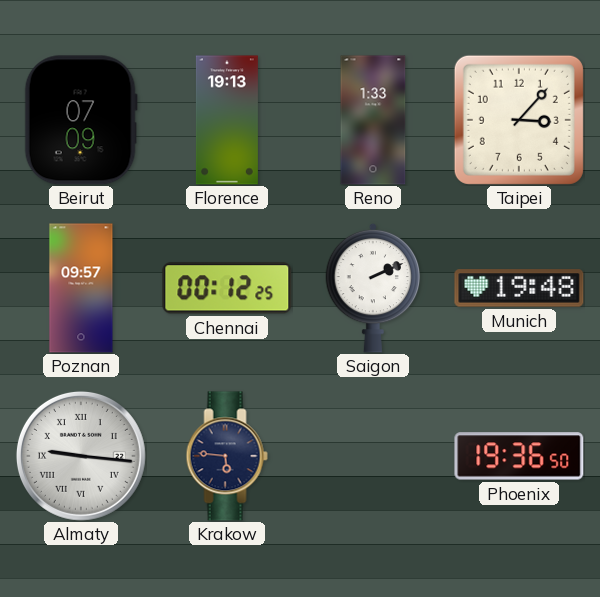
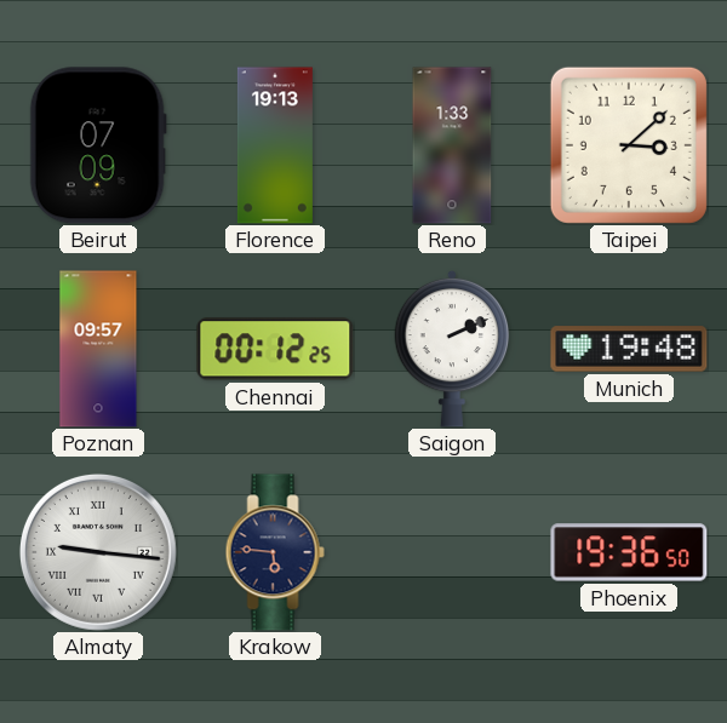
Taipei: 3:07 -> 3:08
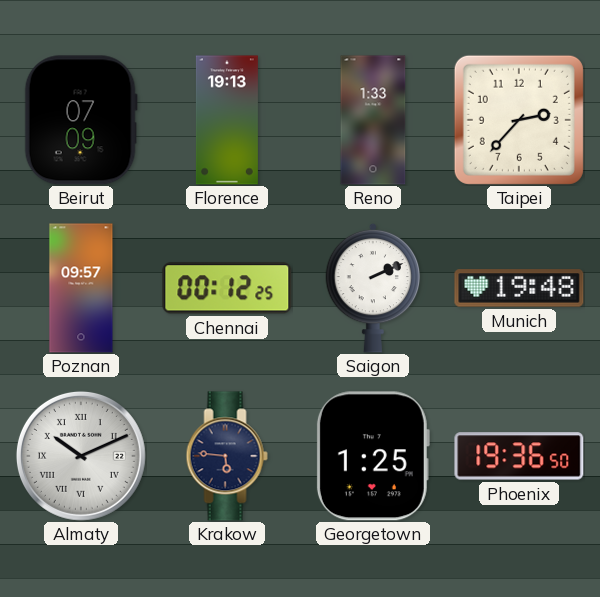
Taipei: 3:08 -> 2:37
Almaty: 9:16 -> 10:11
Georgetown: none -> 1:25
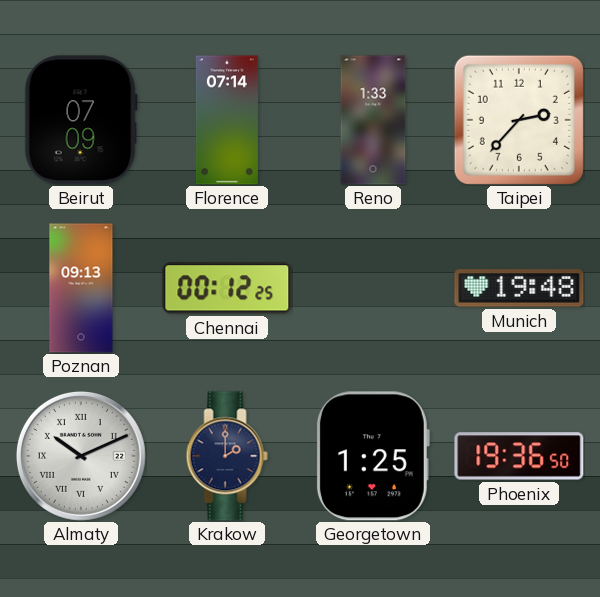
Florence: 19:13 -> 07:14
Poznan: 09:57 -> 09:13
Saigon: 2:11 -> none
Krakow: 5:46 -> 2:00
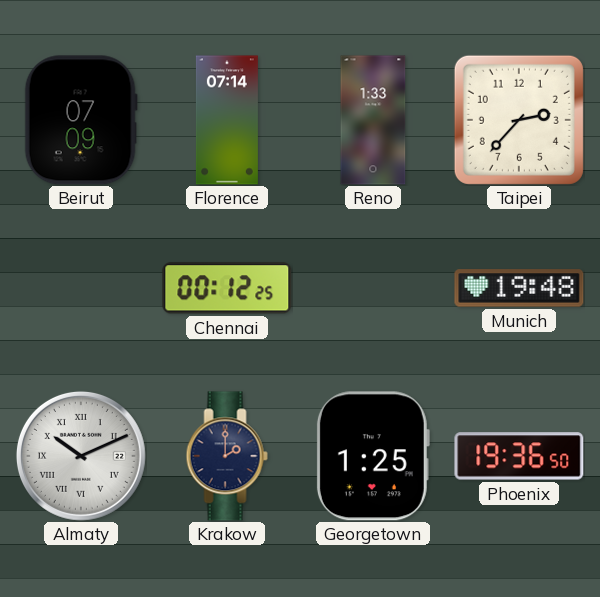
Poznan: 09:13 -> none
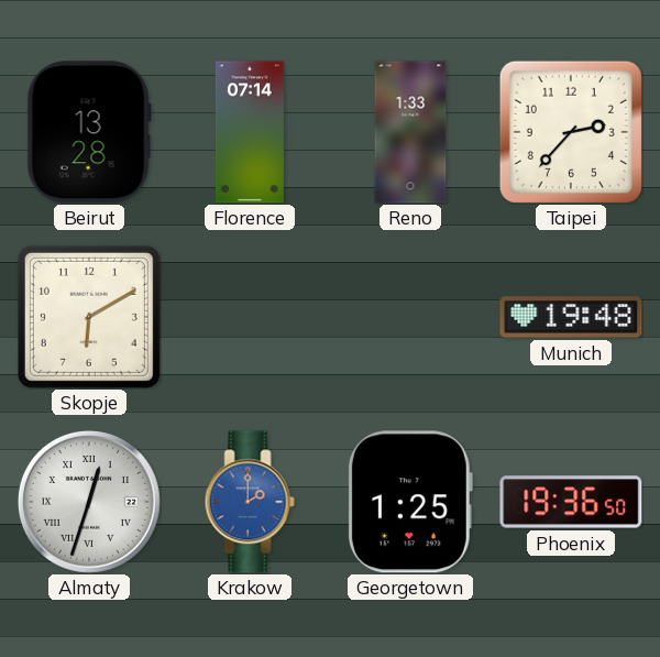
Beirut: 07:09 -> 13:28
Skopje: none -> 6:10
Chennai: 00:12 -> none
Almaty: 10:11 -> 12:33
Krakow dial: navy -> blue
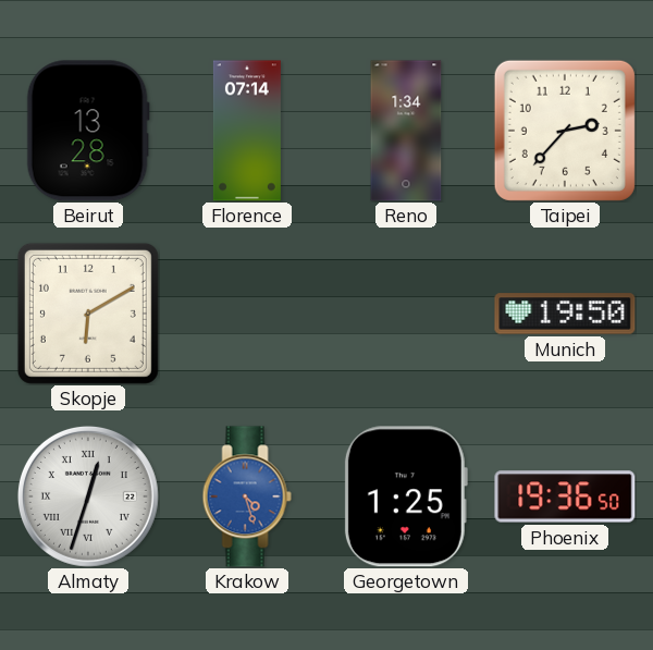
Reno: 1:33 -> 1:34
Munich: 19:48 -> 19:50
Krakow: 2:00 -> 4:27
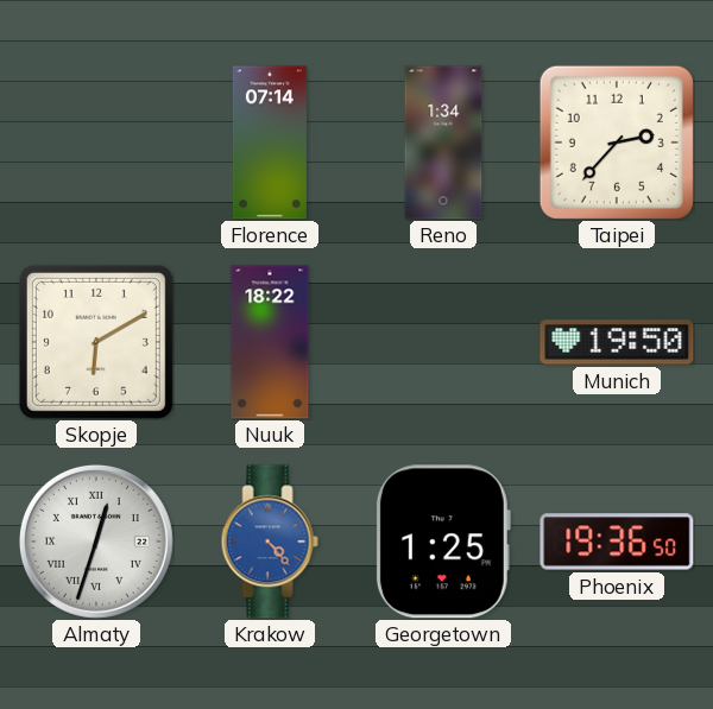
Beirut: 13:28 -> none
Nuuk: none -> 18:22
Krakow: 4:27 -> 4:23
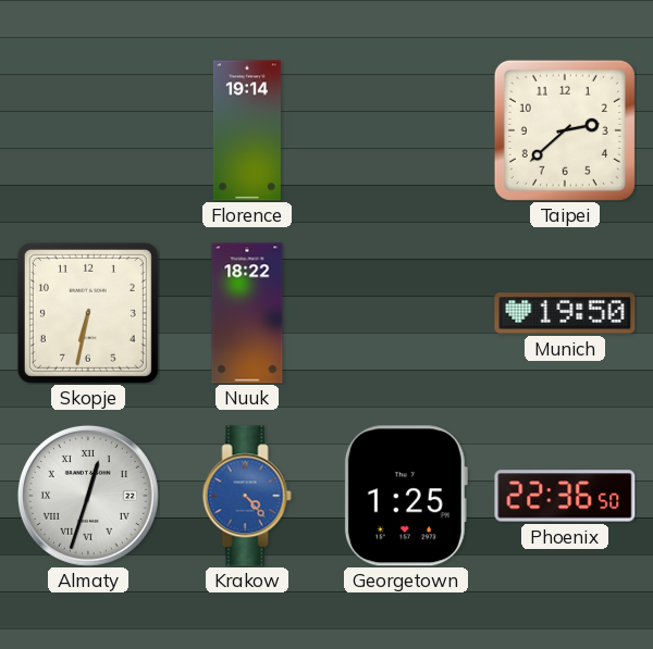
Florence: 07:14 -> 19:14
Reno: 1:34 -> none
Taipei: 2:37 -> 2:38
Skopje: 6:10 -> 6:32
Phoenix: 19:36 -> 22:36
